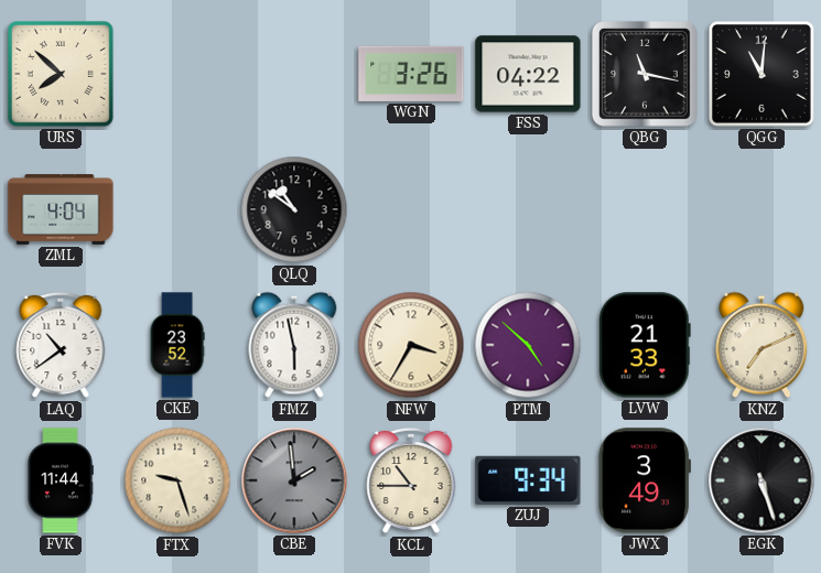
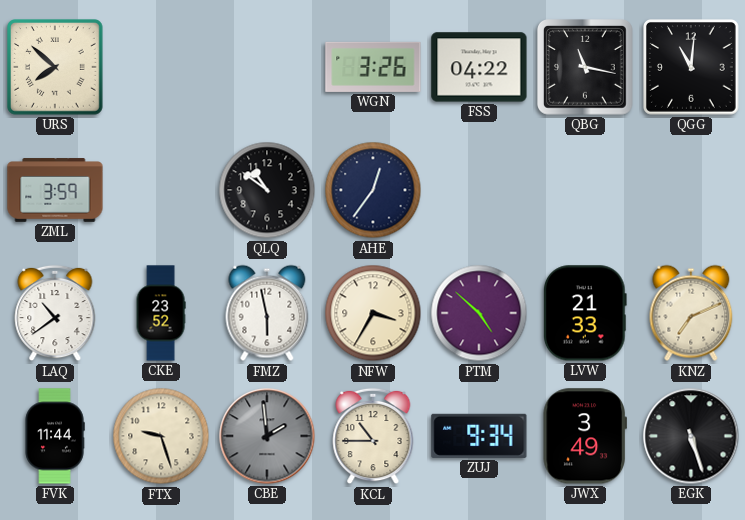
ZML: 4:04 -> 3:59
AHE: none -> 12:36
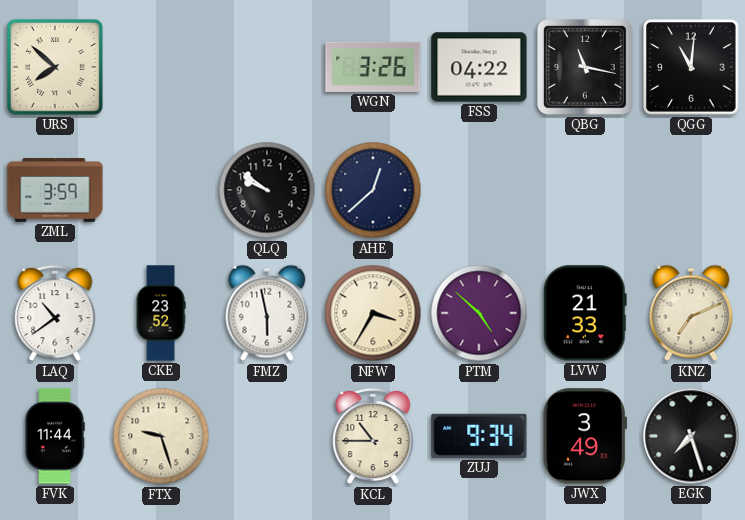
QLQ: 10:51 -> 9:51
AHE: 12:36 -> 12:38
CBE: 1:59 -> none
EGK: 5:27 -> 7:27
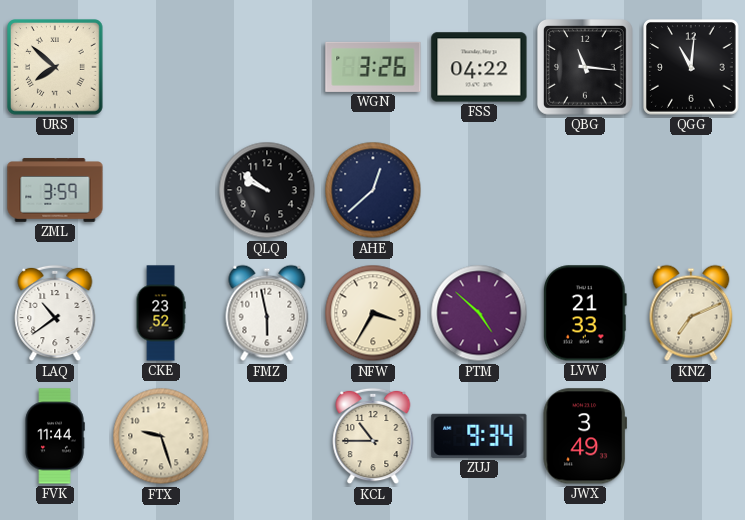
QBG: 11:17 -> 11:16
EGK: 7:27 -> none
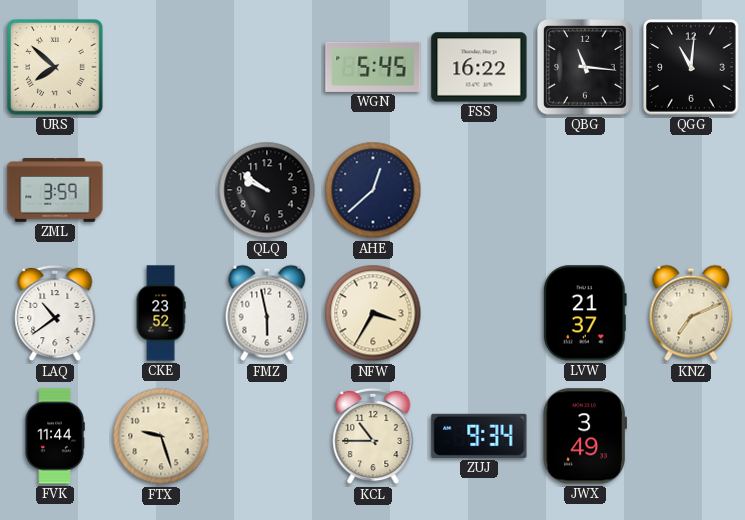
WGN: 3:26 -> 5:45
FSS: 04:22 -> 16:22
PTM: 4:52 -> none
LVW: 21:33 -> 21:37
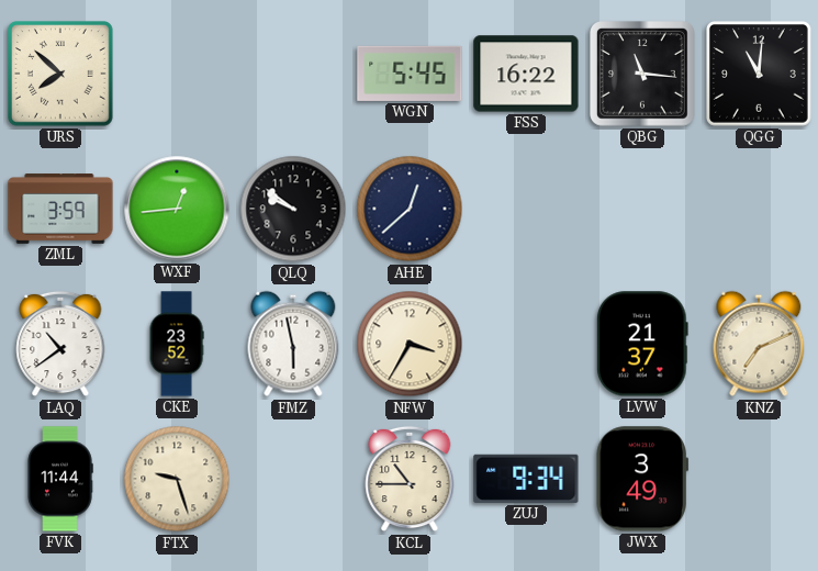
WXF: none -> 12:44
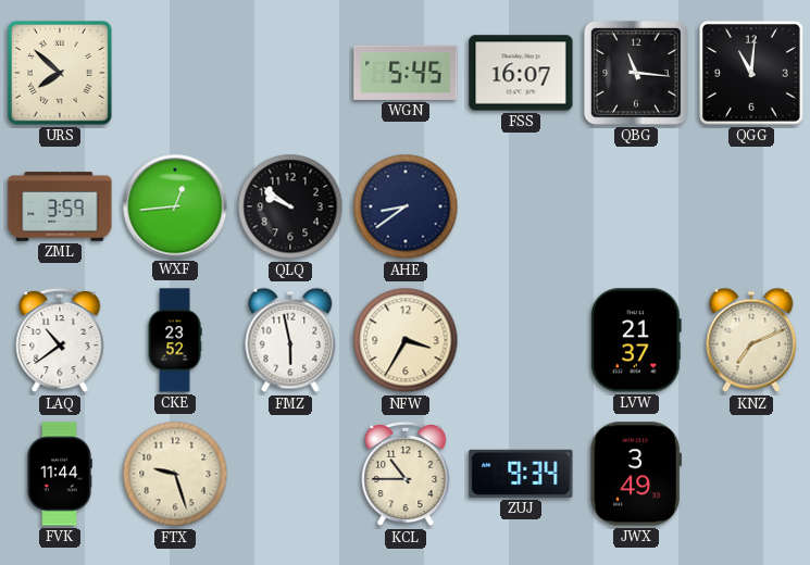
FSS: 16:22 -> 16:07
AHE: 12:38 -> 8:39
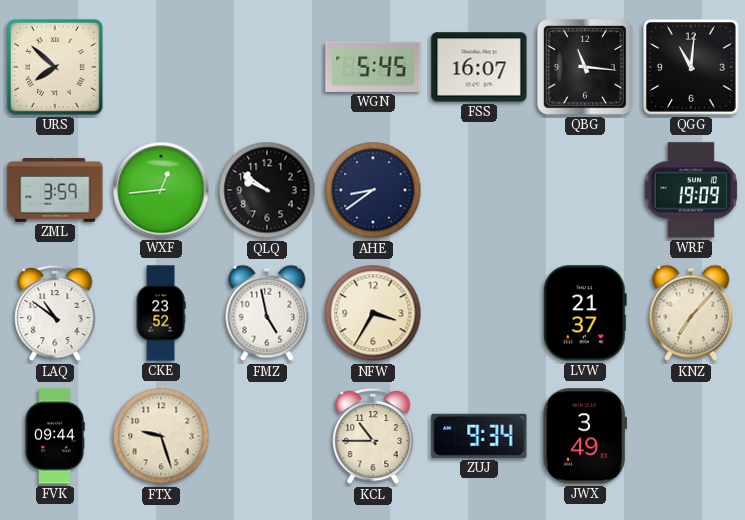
WRF: none -> 19:09
LAQ: 10:39 -> 10:51
FMZ: 5:58 -> 4:58
KNZ: 7:11 -> 7:07
FVK: 11:44 -> 09:44
